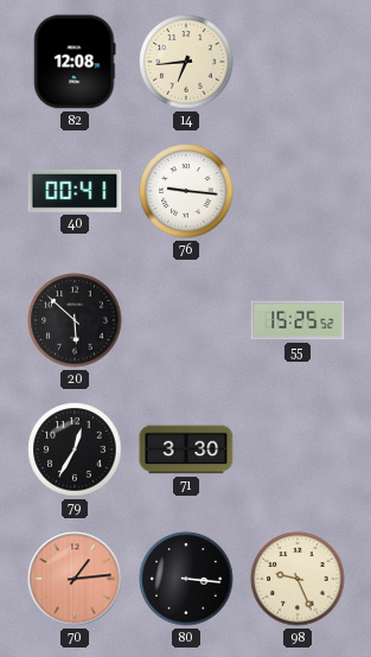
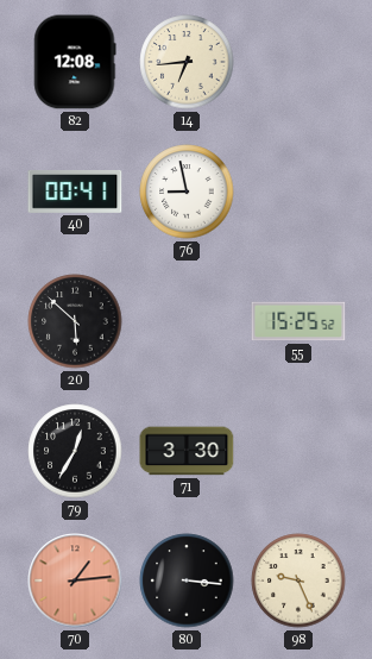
76: 9:16 -> 8:58
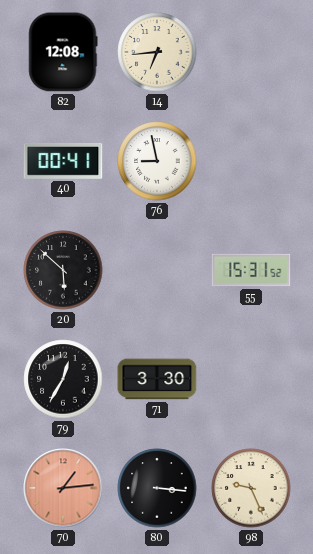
55: 15:25 -> 15:31
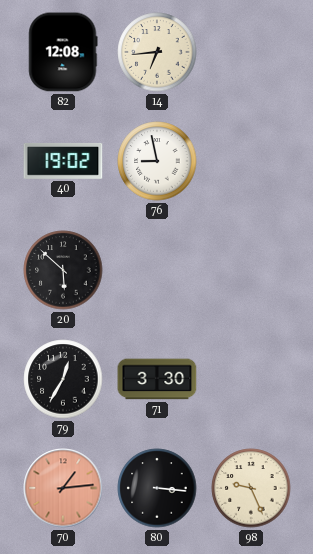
40: 00:41 -> 19:02
55: 15:31 -> none
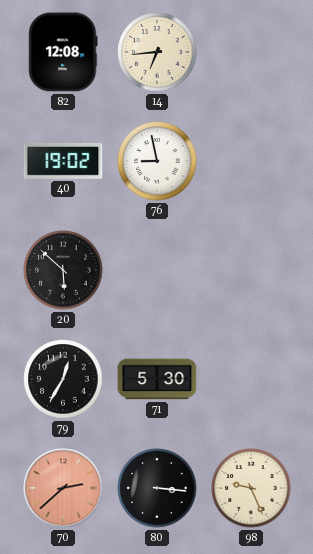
71: 3:30 -> 5:30
70: 1:14 -> 2:38
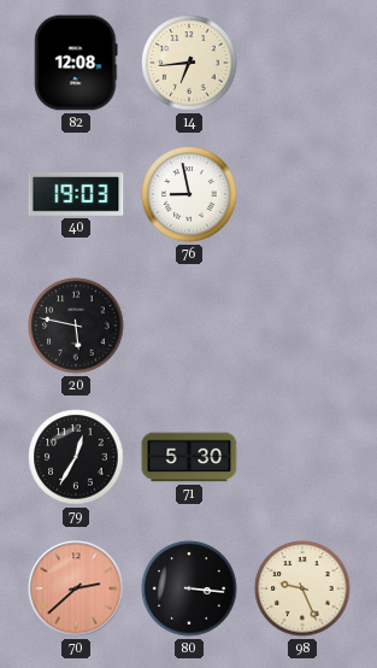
40: 19:02 -> 19:03
20: 5:52 -> 5:47
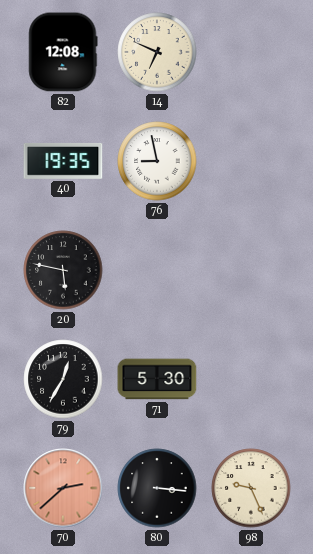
14: 6:44 -> 6:49
40: 19:03 -> 19:35
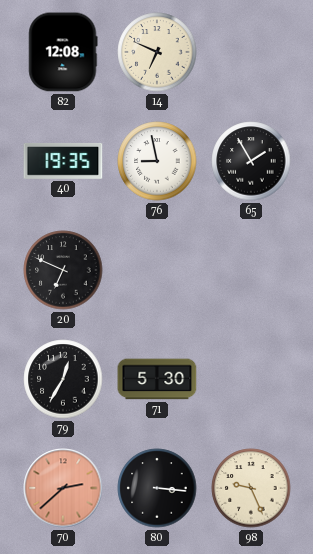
65: none -> 1:55
20: 5:47 -> 6:49
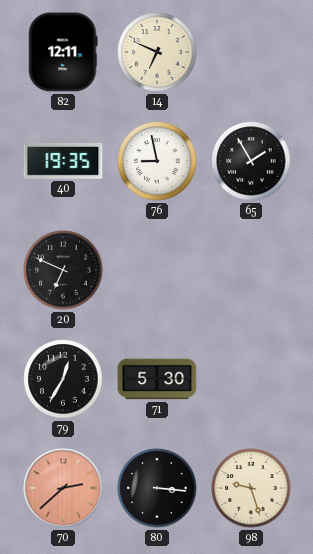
82: 12:08 -> 12:11
98: 9:26 -> 9:27
